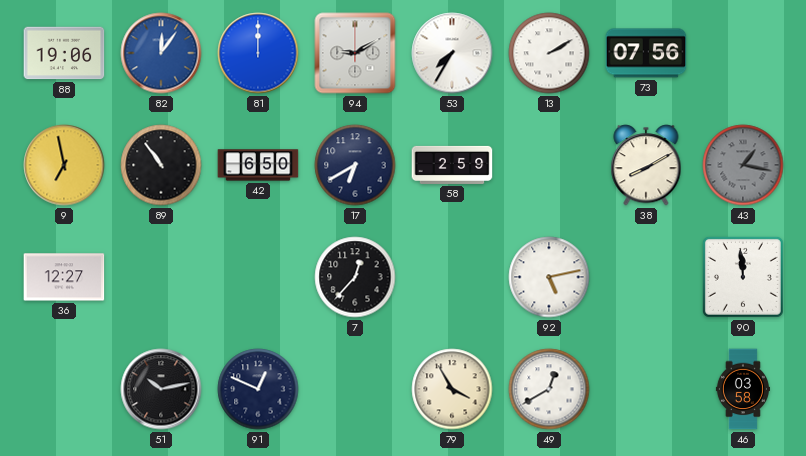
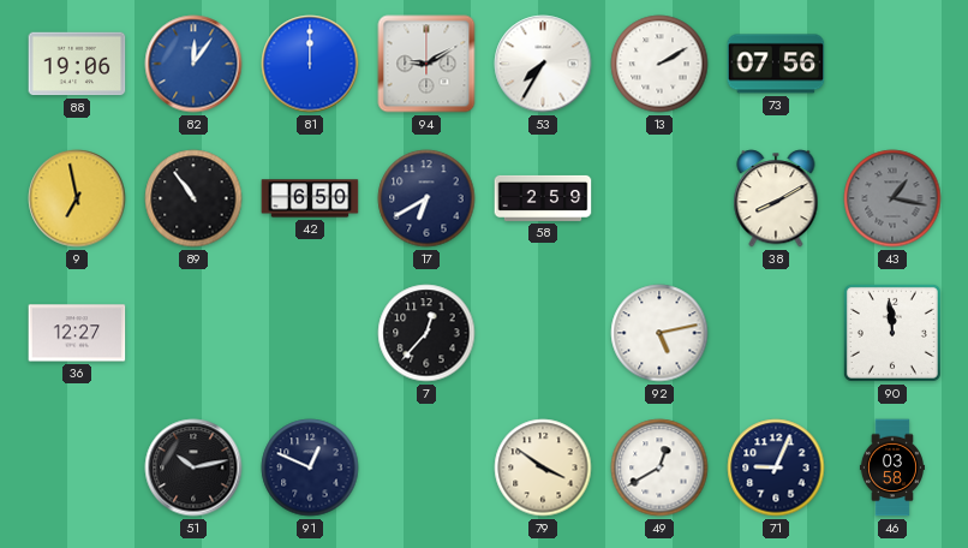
79: 3:55 -> 3:51
71: none -> 9:04
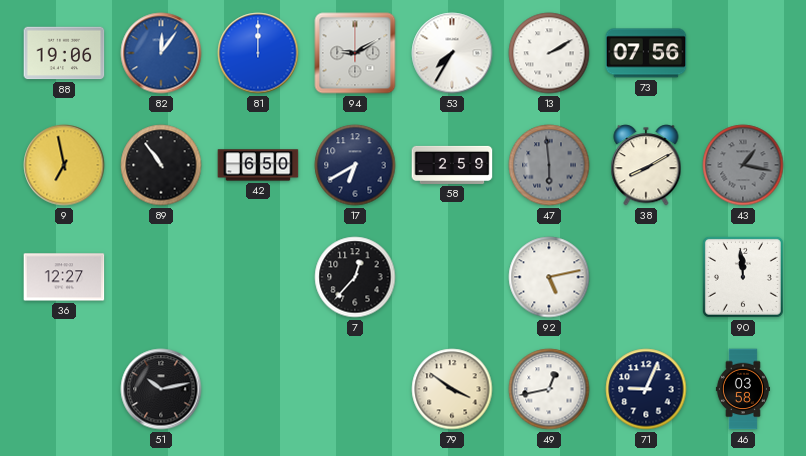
47: none -> 5:59
91: 12:49 -> none
49: 12:40 -> 12:43
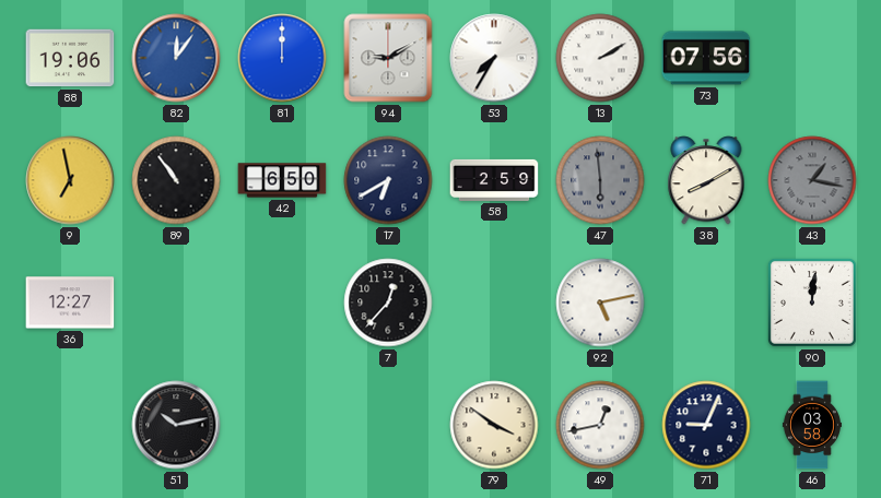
90: 11:59 -> 12:01
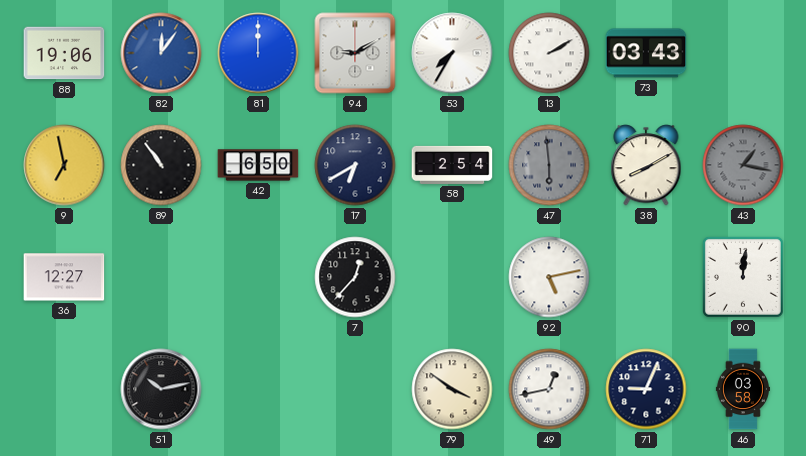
73: 07:56 -> 03:43
58: 2:59 -> 2:54
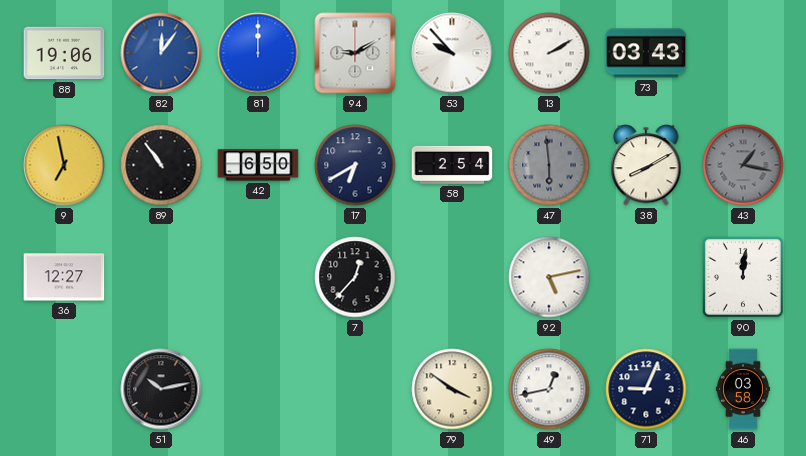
53: 7:35 -> 9:53
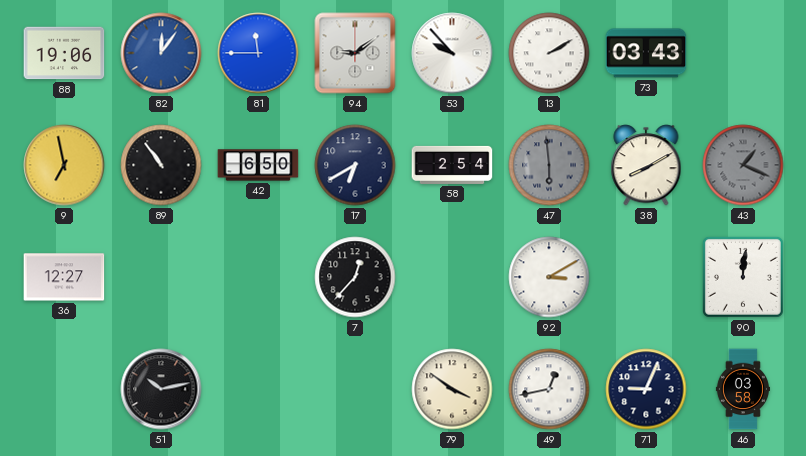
81: 12:00 -> 11:45
94: 9:10 -> 9:09
43: 1:17 -> 1:19
92: 5:13 -> 3:10
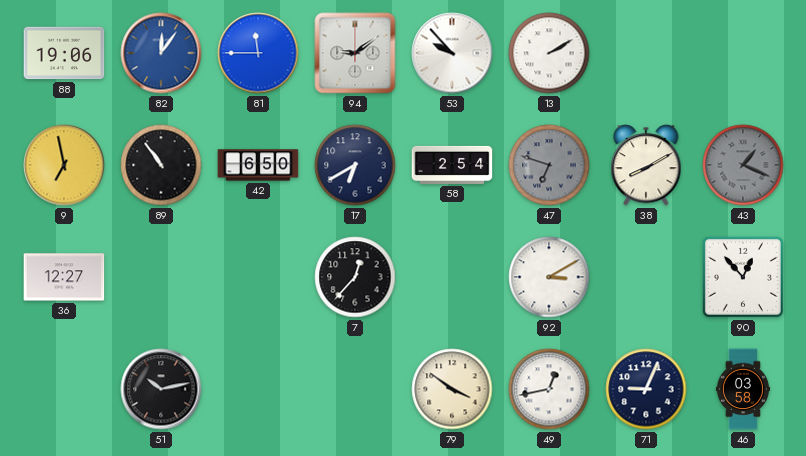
73: 03:43 -> none
47: 5:59 -> 6:48
90: 12:01 -> 12:53
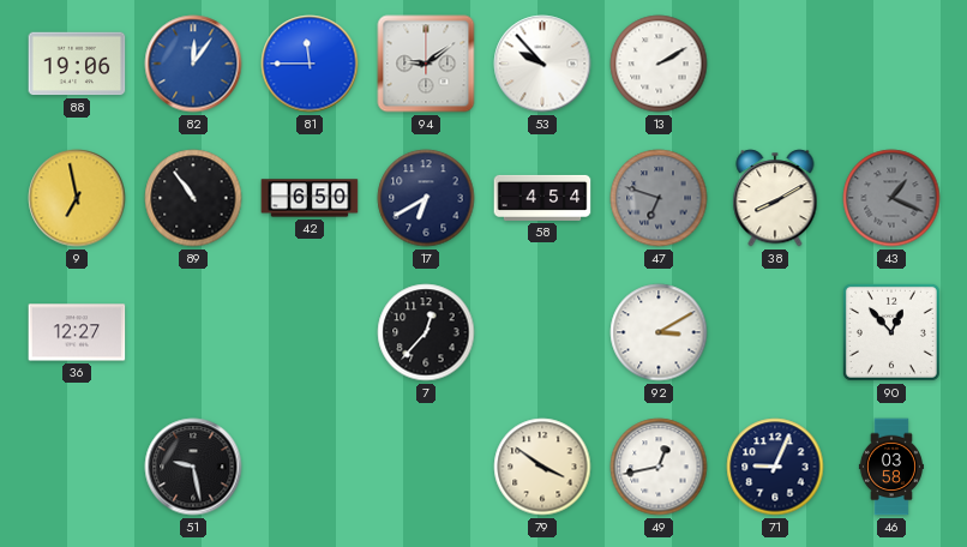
58: 2:54 -> 4:54
51: 10:13 -> 9:28
